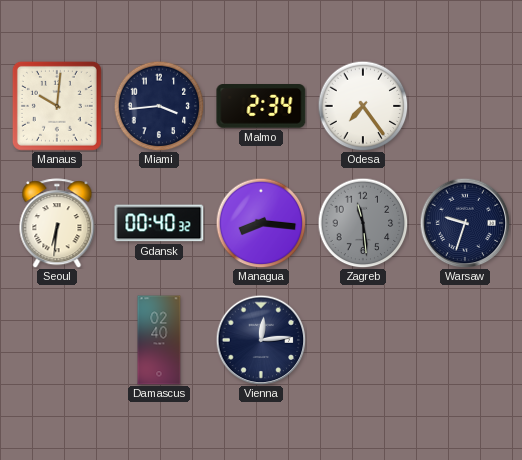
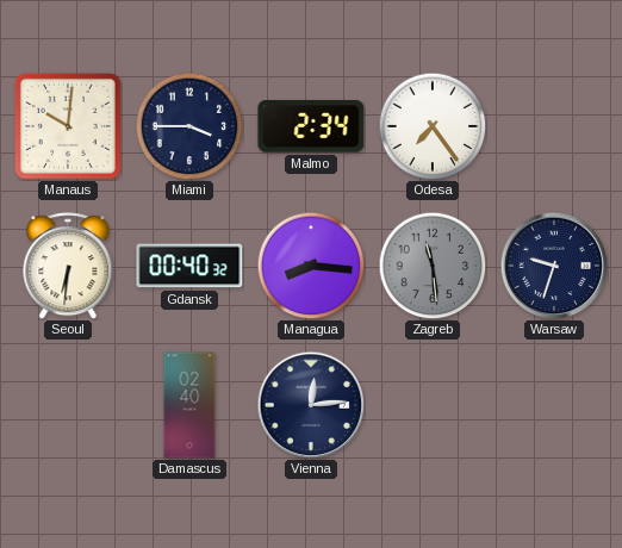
Miami: 3:44 -> 3:45
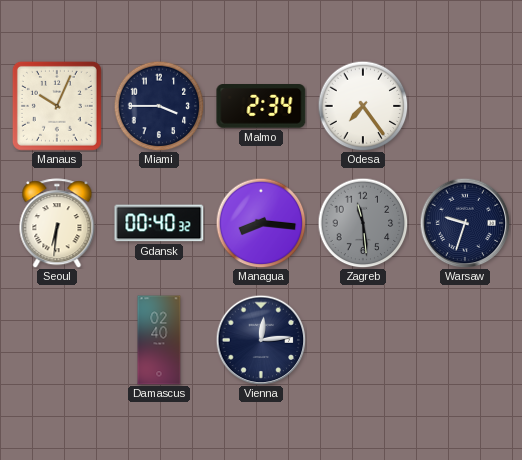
Manaus: 10:01 -> 10:04
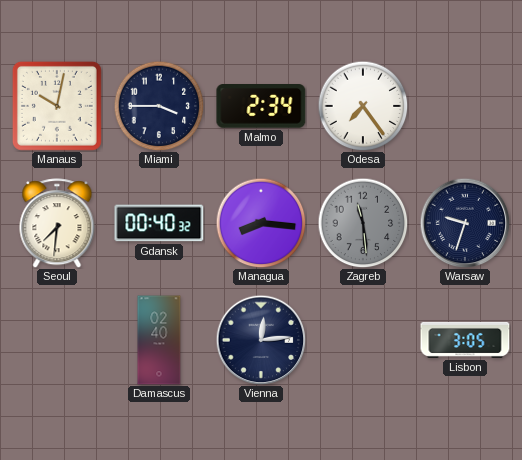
Manaus: 10:04 -> 10:02
Seoul: 6:31 -> 7:31
Lisbon: none -> 3:05
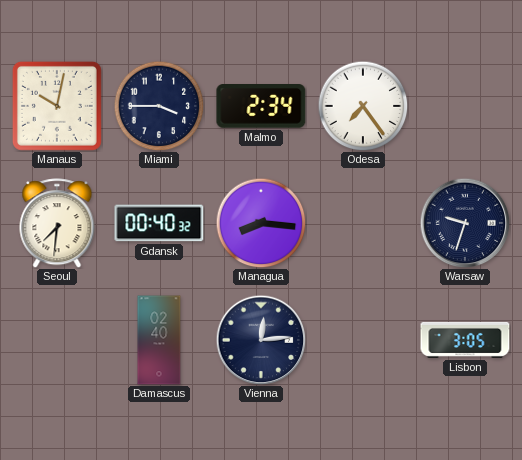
Zagreb: 11:29 -> none
